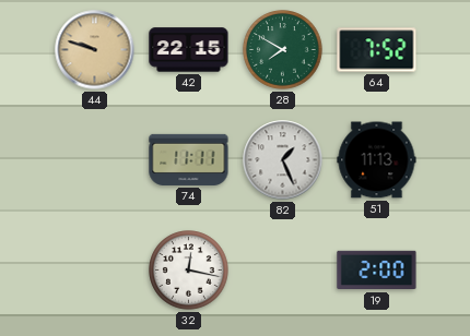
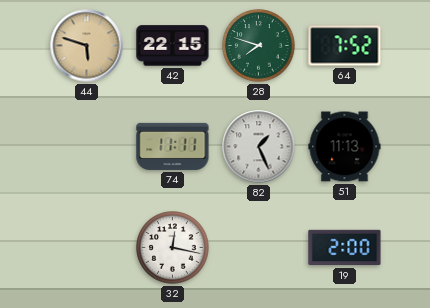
44: 9:48 -> 5:48
28: 7:50 -> 7:48
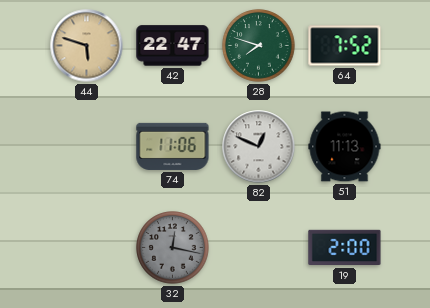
42: 22:15 -> 22:47
74: 11:11 -> 11:06
82: 1:26 -> 12:49
32 dial: white -> grey
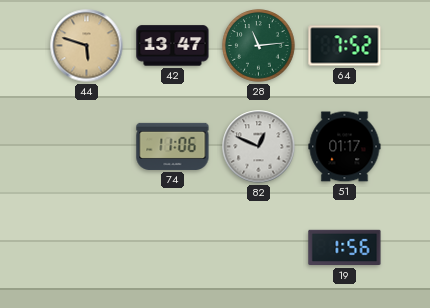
42: 22:47 -> 13:47
28: 7:48 -> 11:14
51: 11:13 -> 01:17
32: 12:17 -> none
19: 2:00 -> 1:56
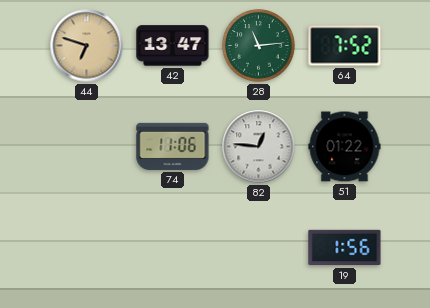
44: 5:48 -> 6:48
82: 12:49 -> 12:46
51: 01:17 -> 01:22
